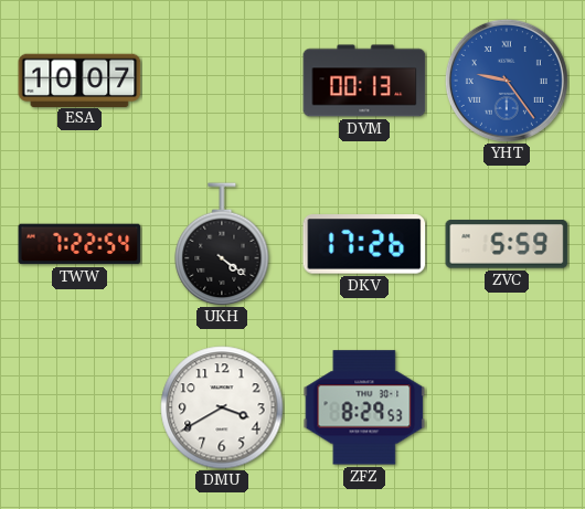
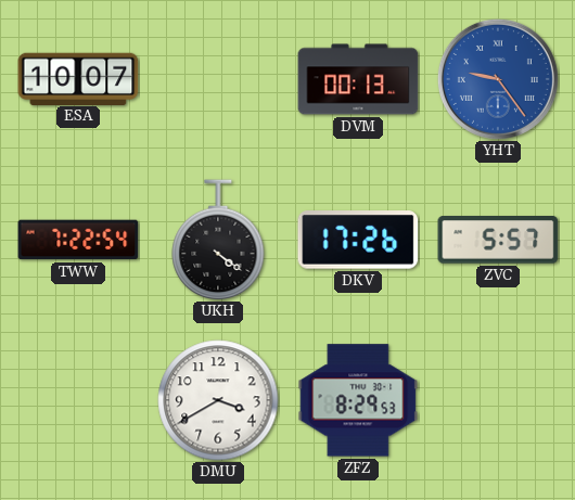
ZVC: 5:59 -> 5:57
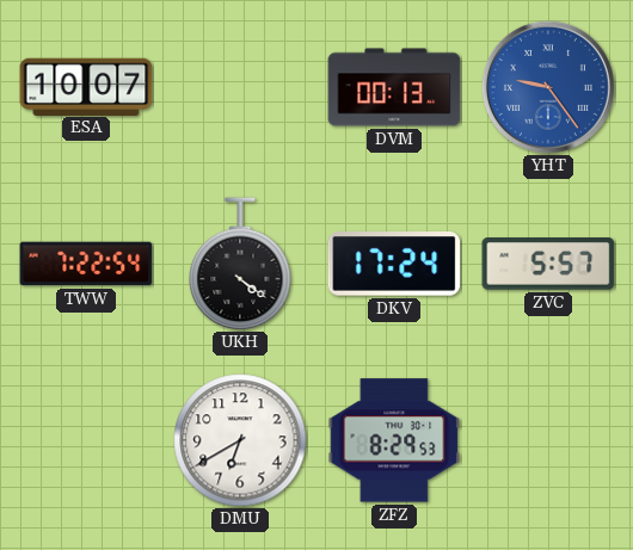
DKV: 17:26 -> 17:24
DMU: 3:40 -> 6:40
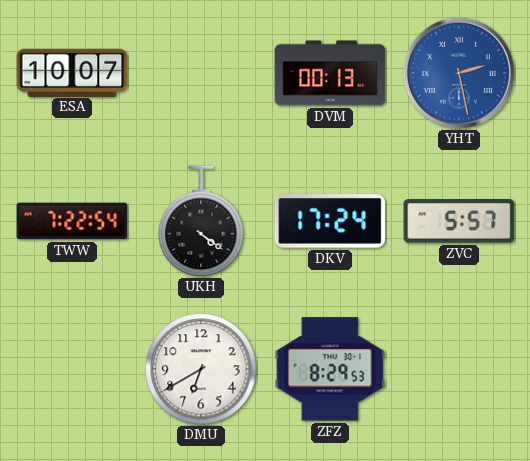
YHT: 9:24 -> 2:28
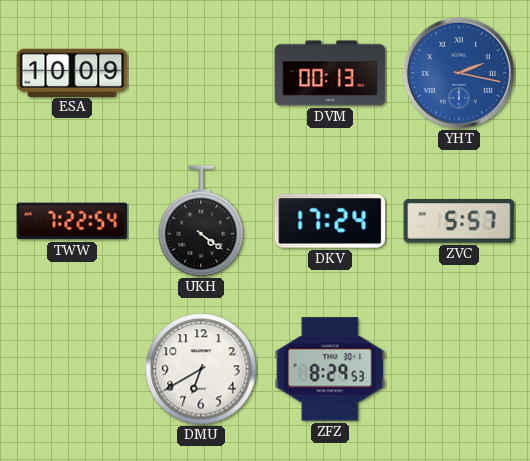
ESA: 10:07 -> 10:09
YHT: 2:28 -> 2:17
